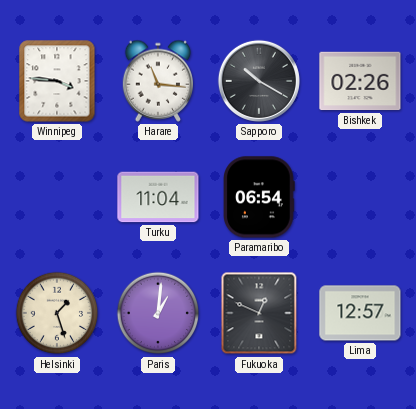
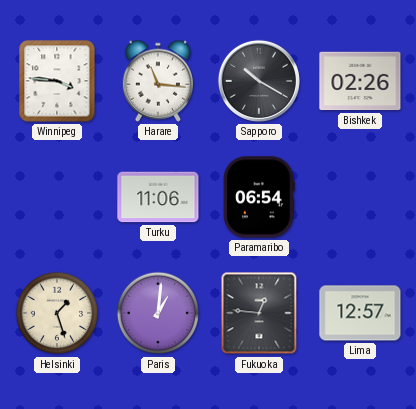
Turku: 11:04 -> 11:06
Fukuoka: 12:49 -> 12:46
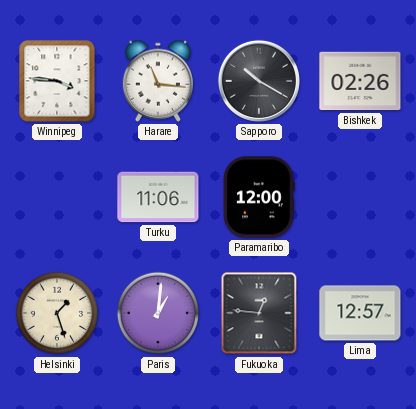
Paramaribo: 06:54 -> 12:00
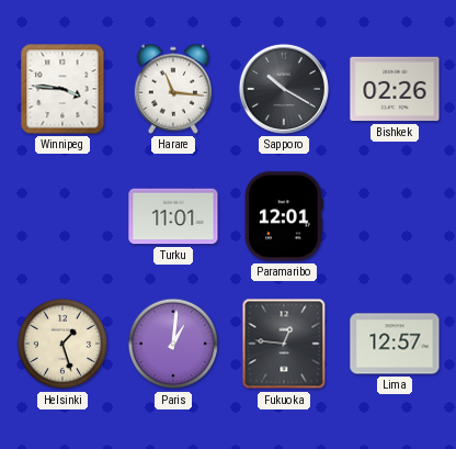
Turku: 11:06 -> 11:01
Paramaribo: 12:00 -> 12:01
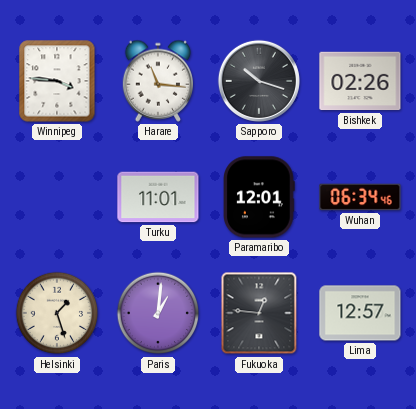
Sapporo: 10:20 -> 10:18
Wuhan: none -> 06:34
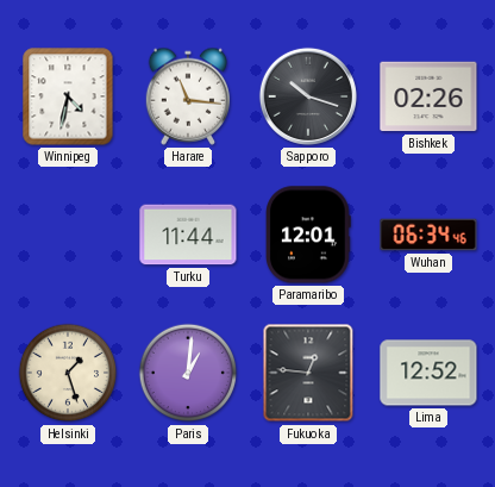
Winnipeg: 3:46 -> 4:32
Turku: 11:01 -> 11:44
Lima: 12:57 -> 12:52
